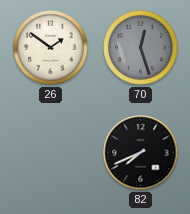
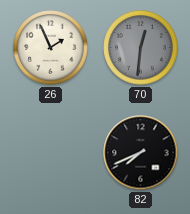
26: 1:51 -> 1:56
70: 12:27 -> 12:31
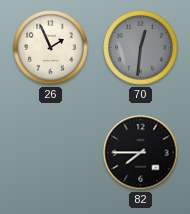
82: 7:41 -> 7:45
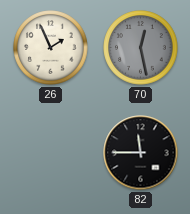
70: 12:31 -> 12:28
82: 7:45 -> 11:45
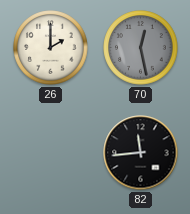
26: 1:56 -> 2:00
82: 11:45 -> 11:44
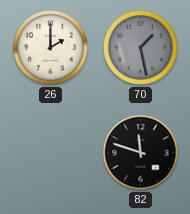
70: 12:28 -> 1:28
82: 11:44 -> 11:48
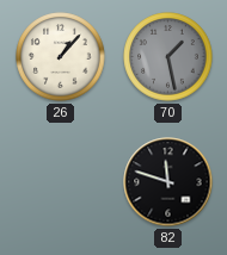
26: 2:00 -> 1:07
